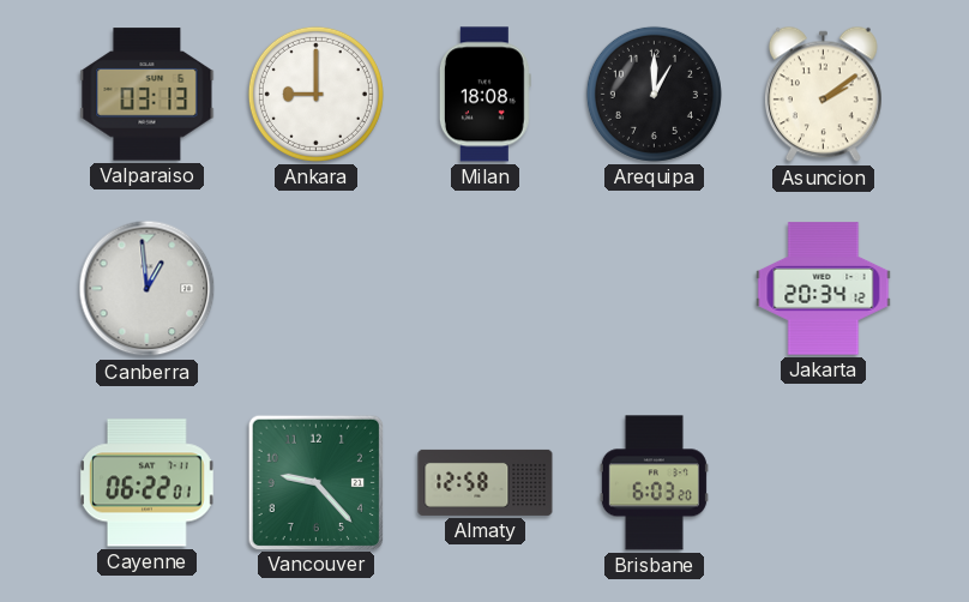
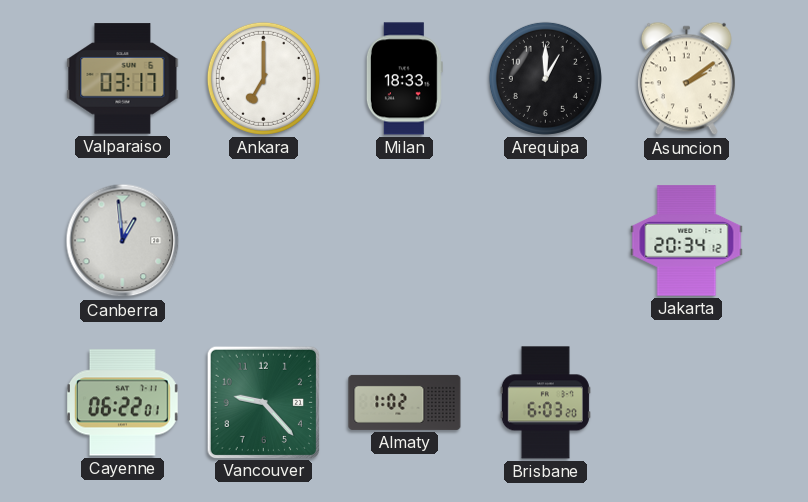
Valparaiso: 03:13 -> 03:17
Ankara: 9:00 -> 7:00
Milan: 18:08 -> 18:33
Almaty: 12:58 -> 1:02
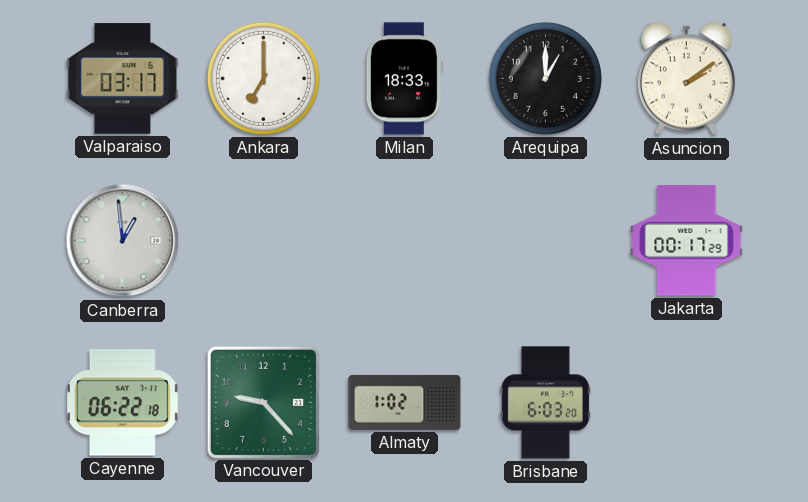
Jakarta: 20:34 -> 00:17
Cayenne: 06:22:01 -> 06:22:18
